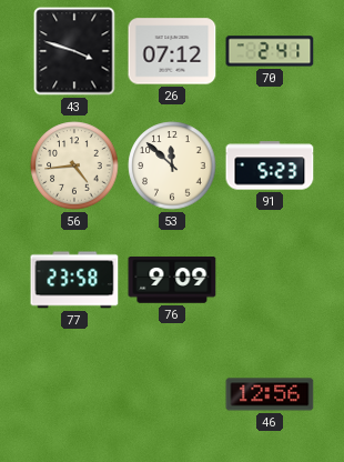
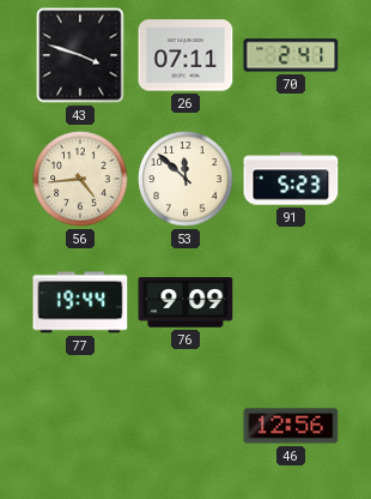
26: 07:12 -> 07:11
77: 23:58 -> 19:44
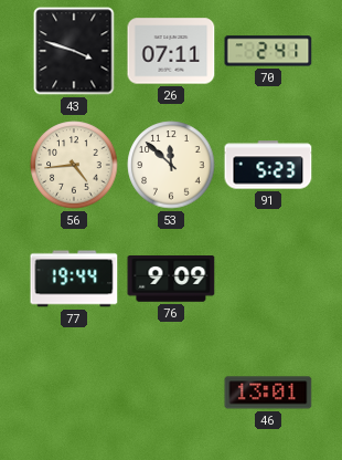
46: 12:56 -> 13:01
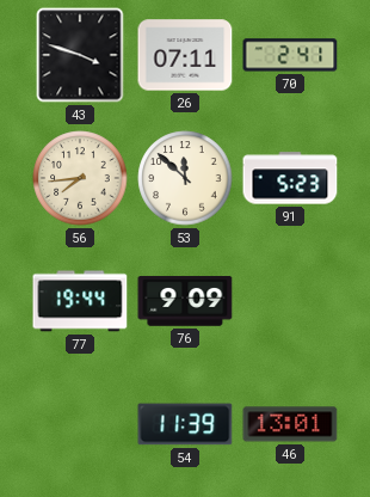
56: 4:44 -> 7:44
54: none -> 11:39
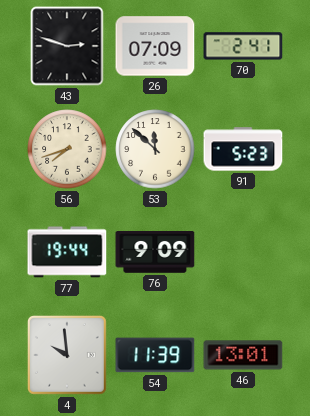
43: 3:48 -> 2:48
26: 07:11 -> 07:09
56: 7:44 -> 7:42
4: none -> 9:59
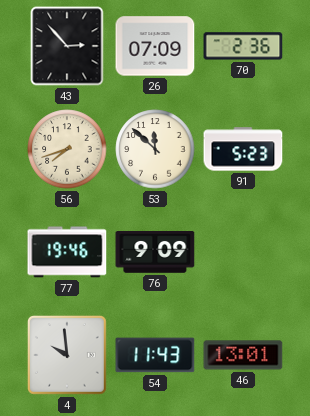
43: 2:48 -> 2:53
70: 2:41 -> 2:36
77: 19:44 -> 19:46
54: 11:39 -> 11:43
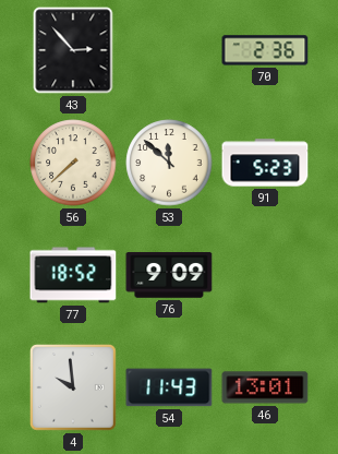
26: 07:09 -> none
56: 7:42 -> 7:38
77: 19:46 -> 18:52
